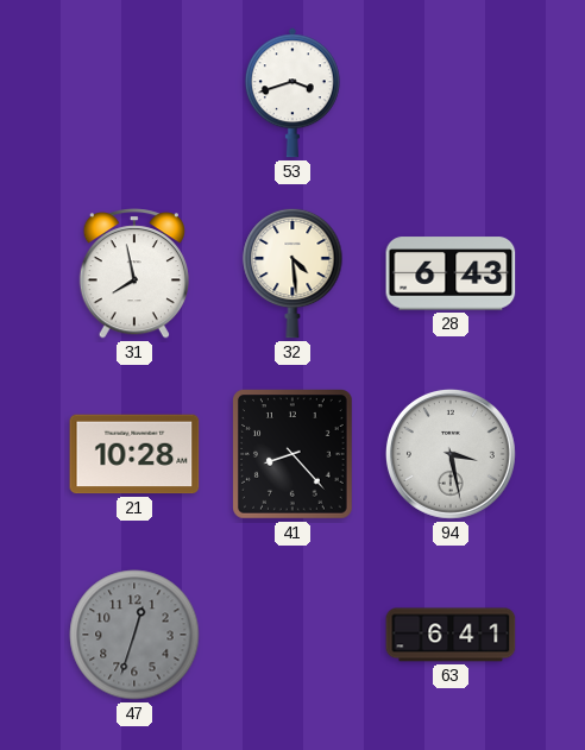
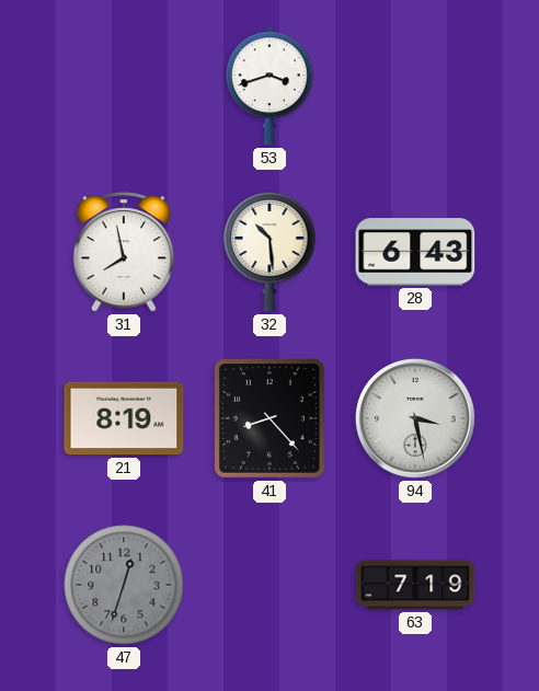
32: 4:29 -> 10:29
21: 10:28 -> 8:19
63: 6:41 -> 7:19
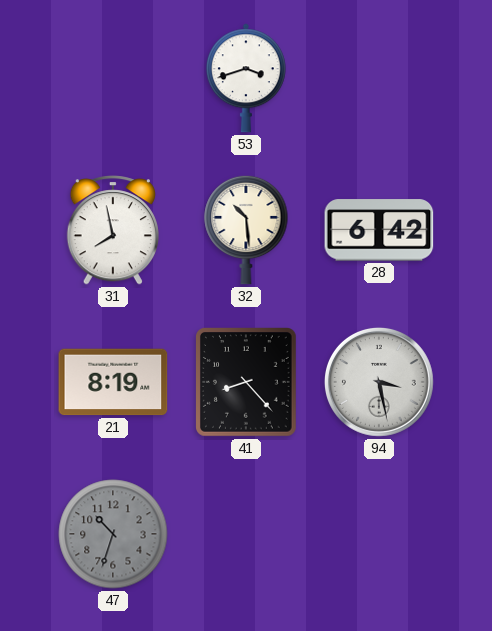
28: 6:43 -> 6:42
47: 12:33 -> 10:33
63: 7:19 -> none
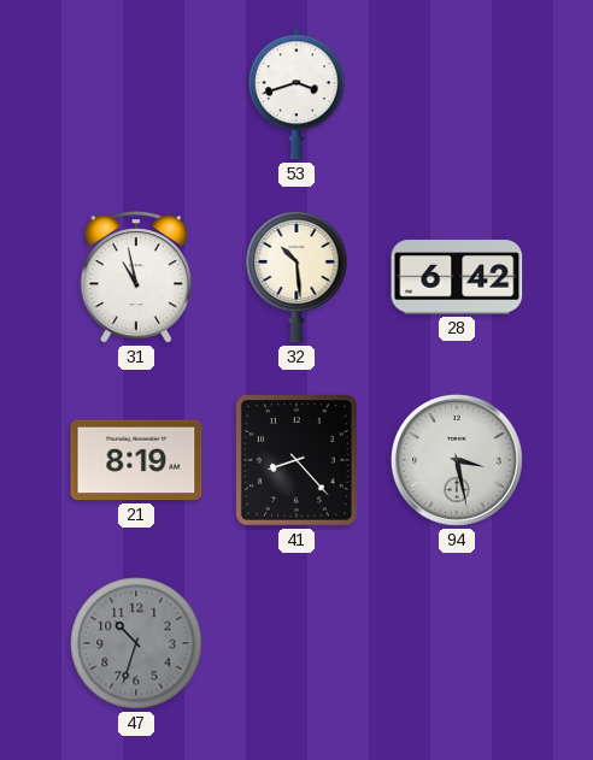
31: 7:58 -> 10:58
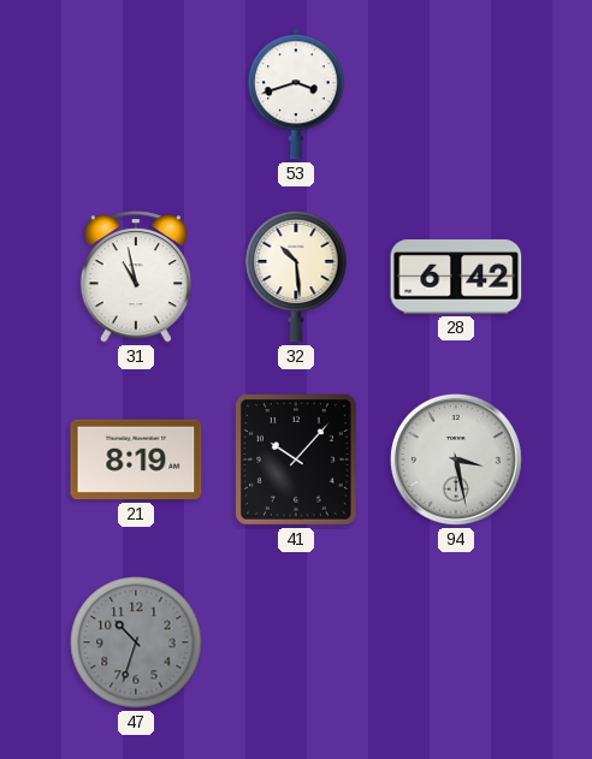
41: 8:23 -> 10:07
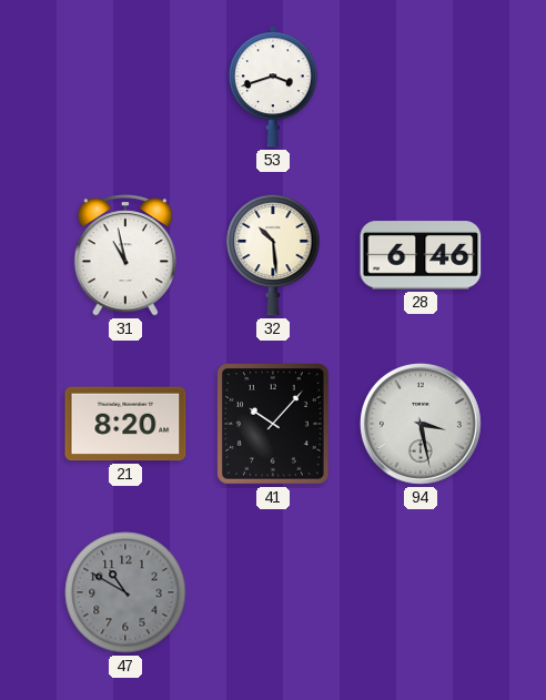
28: 6:42 -> 6:46
21: 8:19 -> 8:20
47: 10:33 -> 10:50
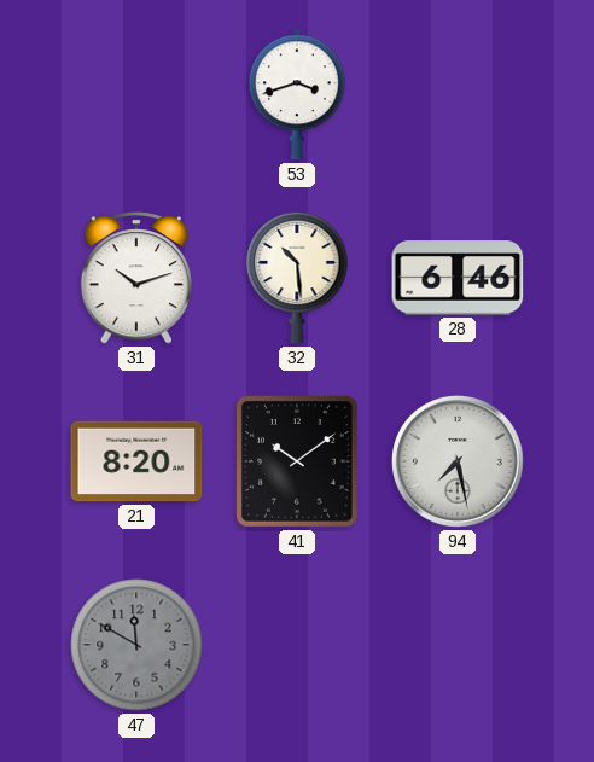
31: 10:58 -> 10:12
41: 10:07 -> 10:09
94: 3:28 -> 7:28
47: 10:50 -> 11:50
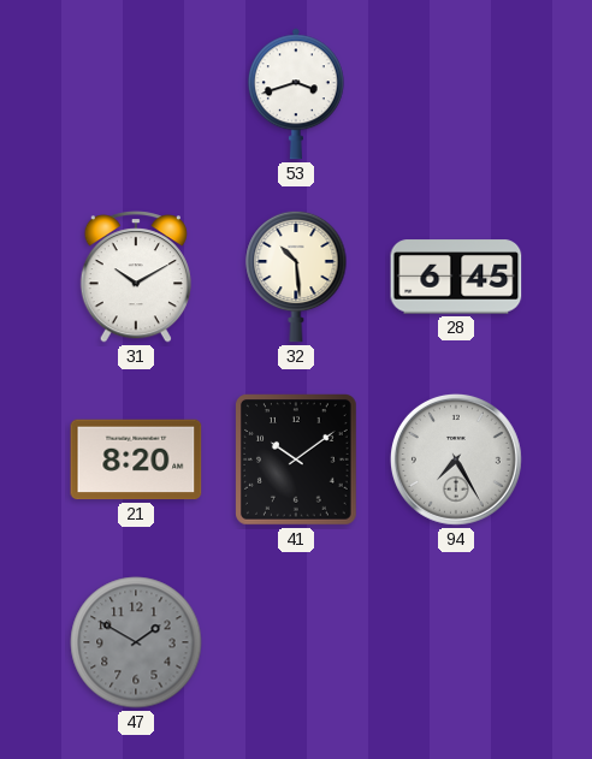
31: 10:12 -> 10:10
28: 6:46 -> 6:45
94: 7:28 -> 7:25
47: 11:50 -> 1:50
